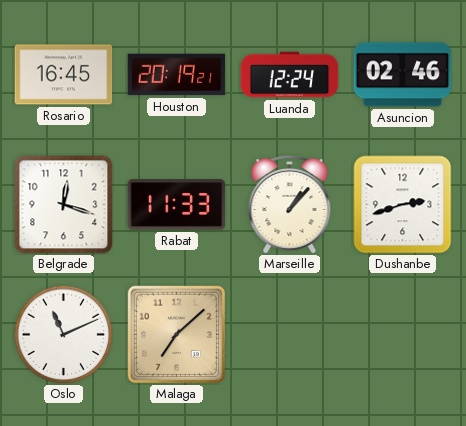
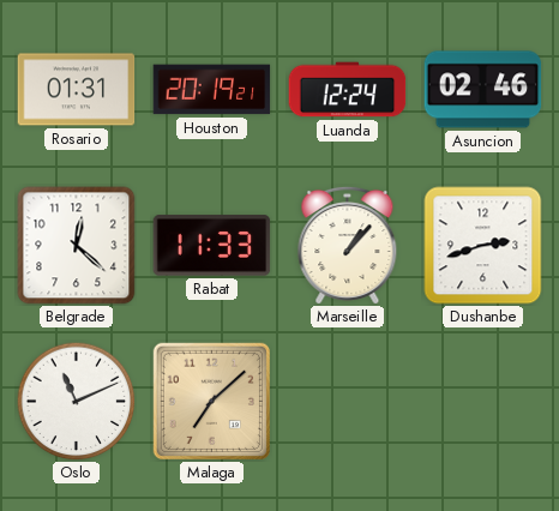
Rosario: 16:45 -> 01:31
Belgrade: 12:18 -> 12:22
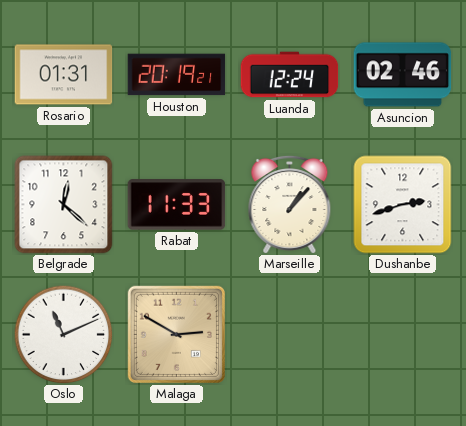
Malaga: 7:08 -> 2:50
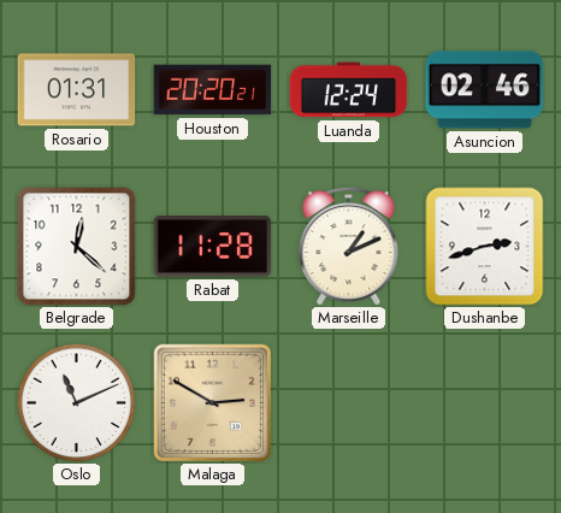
Houston: 20:19 -> 20:20
Rabat: 11:33 -> 11:28
Marseille: 1:07 -> 1:11
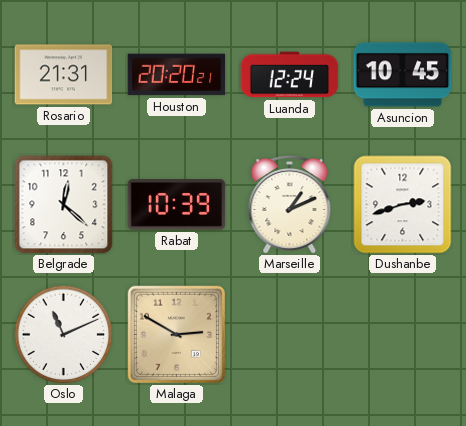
Rosario: 01:31 -> 21:31
Asuncion: 02:46 -> 10:45
Rabat: 11:28 -> 10:39
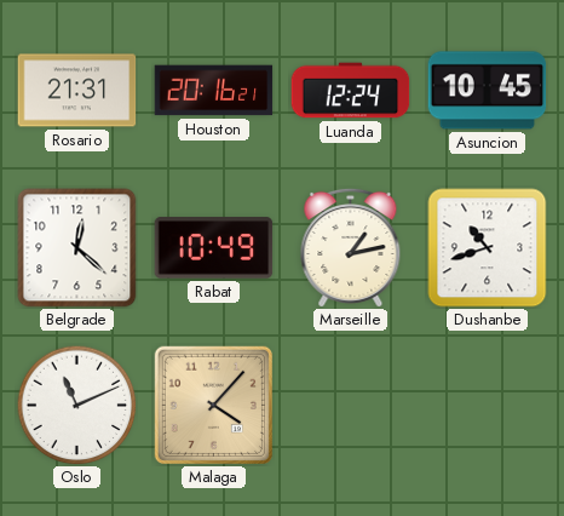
Houston: 20:20 -> 20:16
Rabat: 10:39 -> 10:49
Marseille: 1:11 -> 1:13
Dushanbe: 2:42 -> 10:42
Malaga: 2:50 -> 4:07
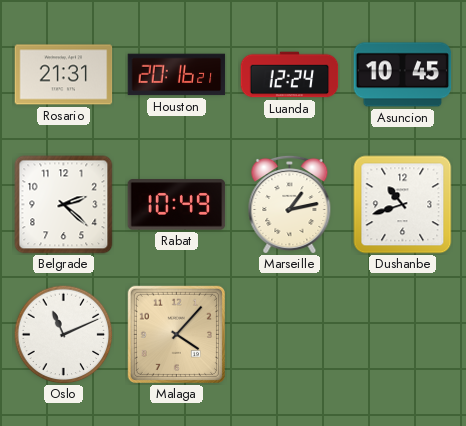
Belgrade: 12:22 -> 2:22
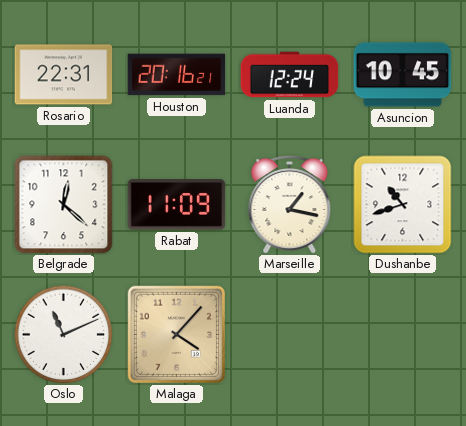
Rosario: 21:31 -> 22:31
Belgrade: 2:22 -> 12:22
Rabat: 10:49 -> 11:09
Marseille: 1:13 -> 1:17
